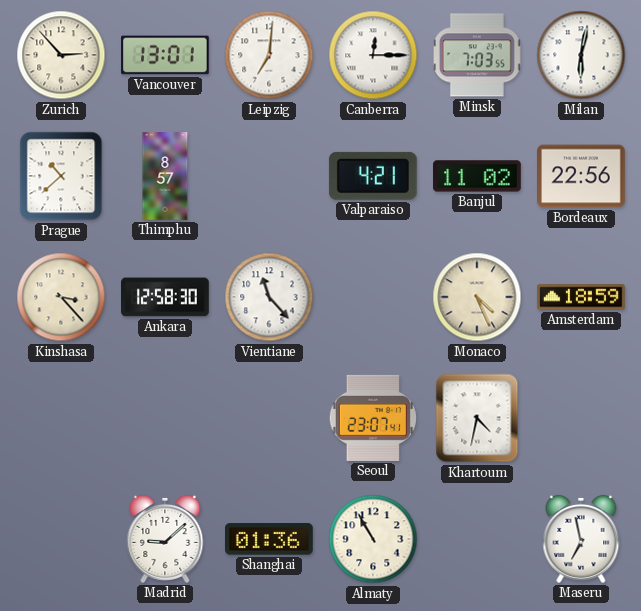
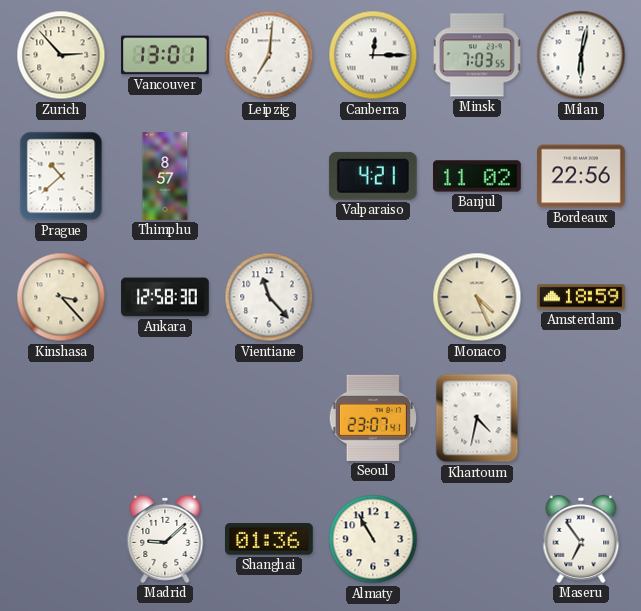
Maseru: 6:58 -> 6:54
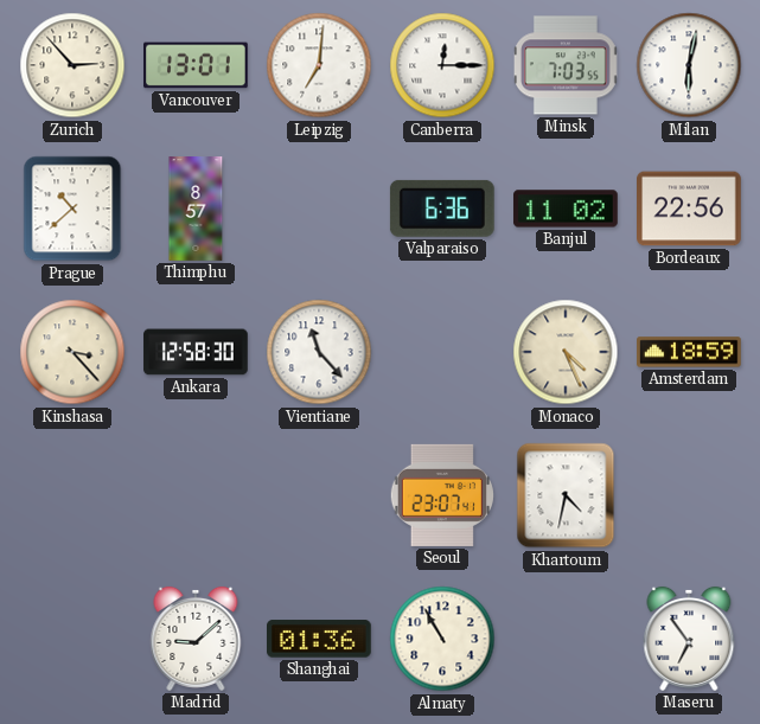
Valparaiso: 4:21 -> 6:36
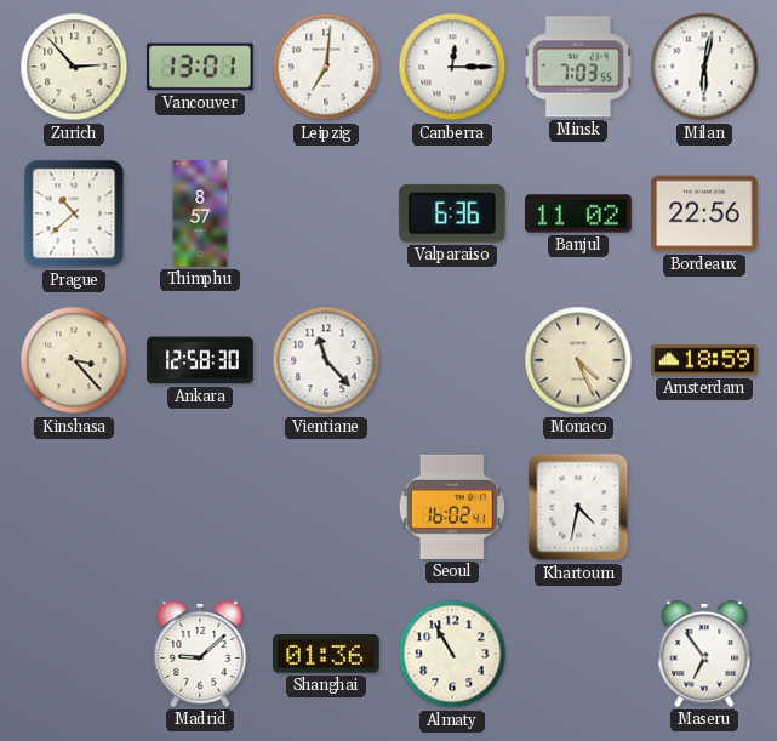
Seoul: 23:07 -> 16:02
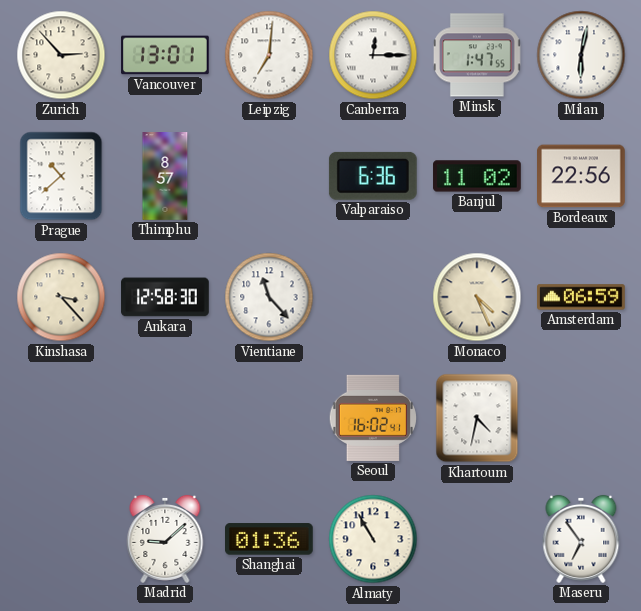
Minsk: 7:03 -> 1:47
Amsterdam: 18:59 -> 06:59
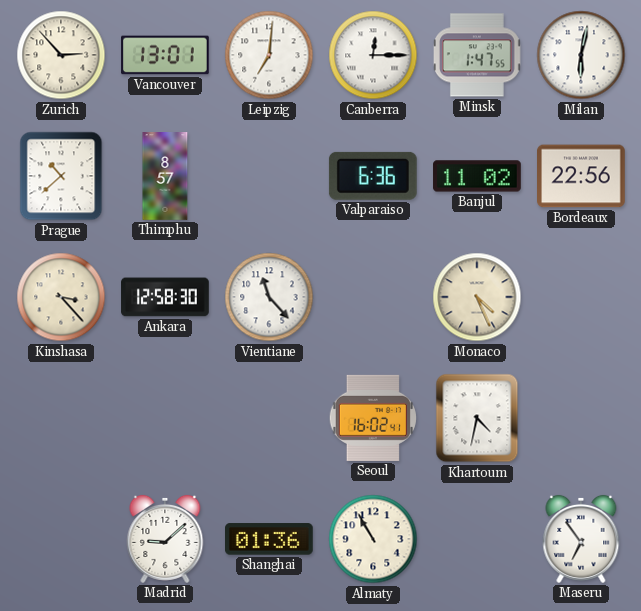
Amsterdam: 06:59 -> none
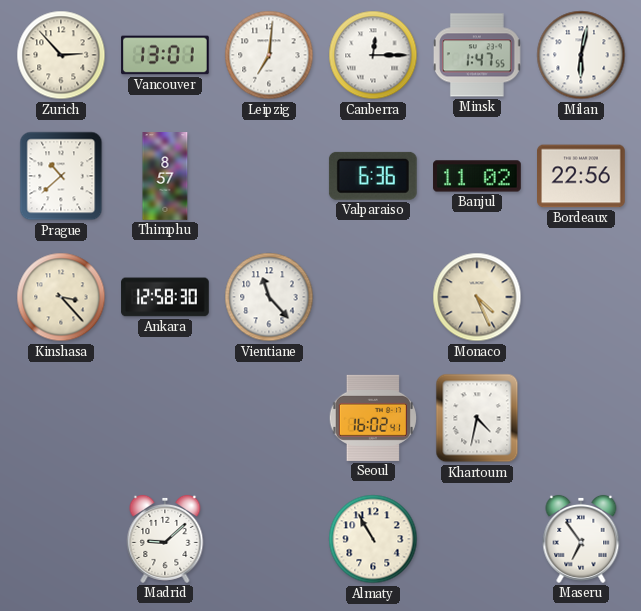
Shanghai: 01:36 -> none
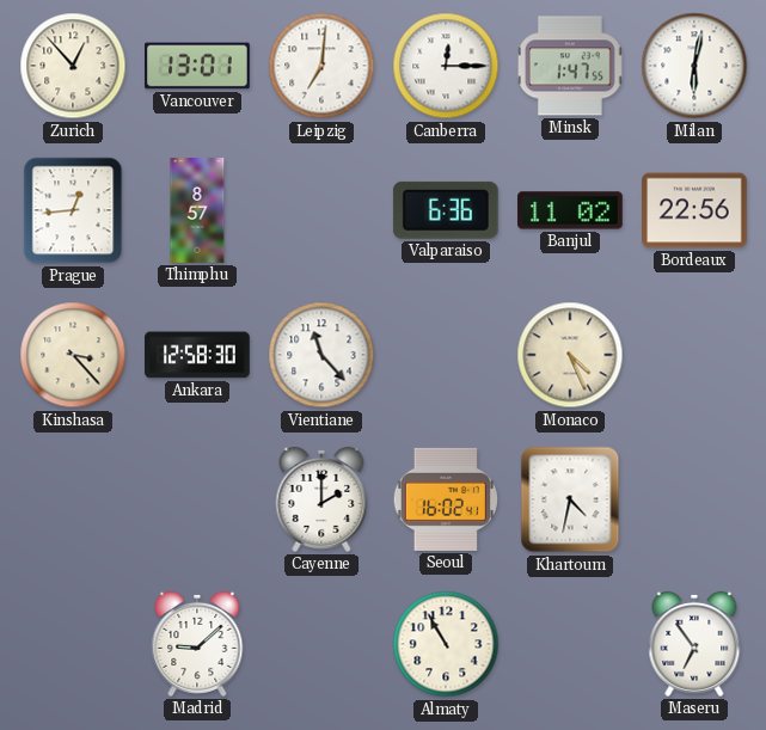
Zurich: 2:53 -> 12:53
Prague: 10:38 -> 12:44
Cayenne: none -> 2:00
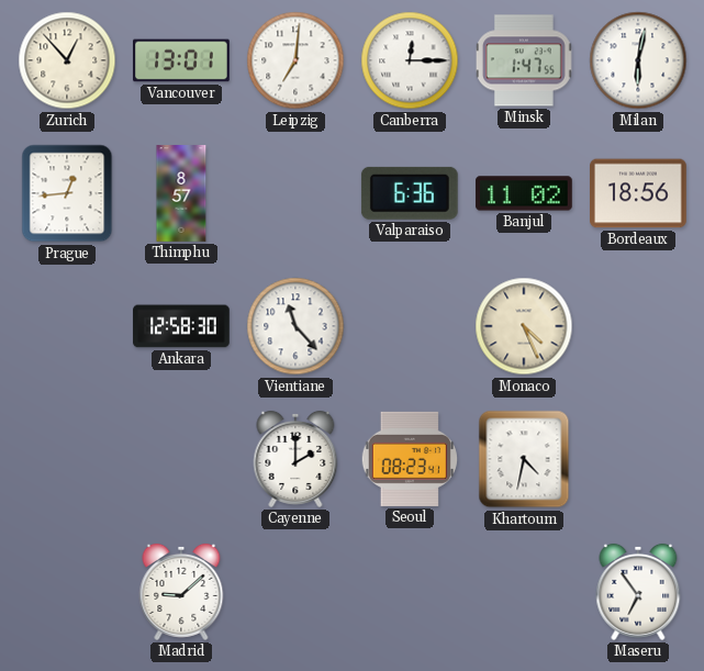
Bordeaux: 22:56 -> 18:56
Kinshasa: 3:23 -> none
Seoul: 16:02 -> 08:23
Almaty: 10:55 -> none
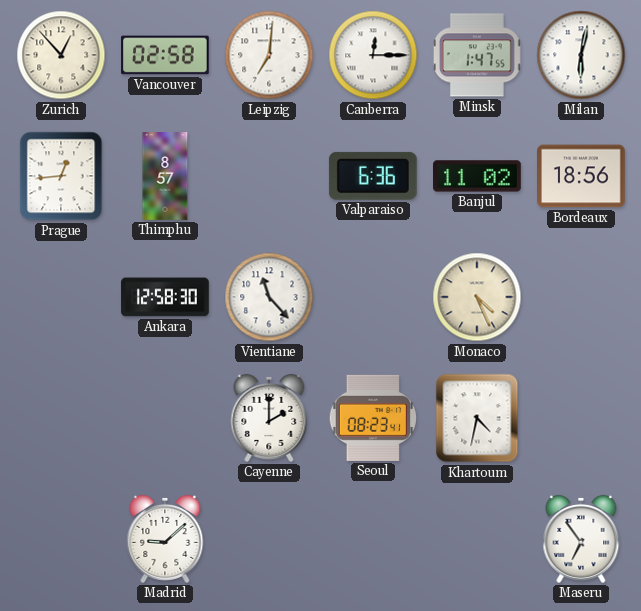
Vancouver: 13:01 -> 02:58
